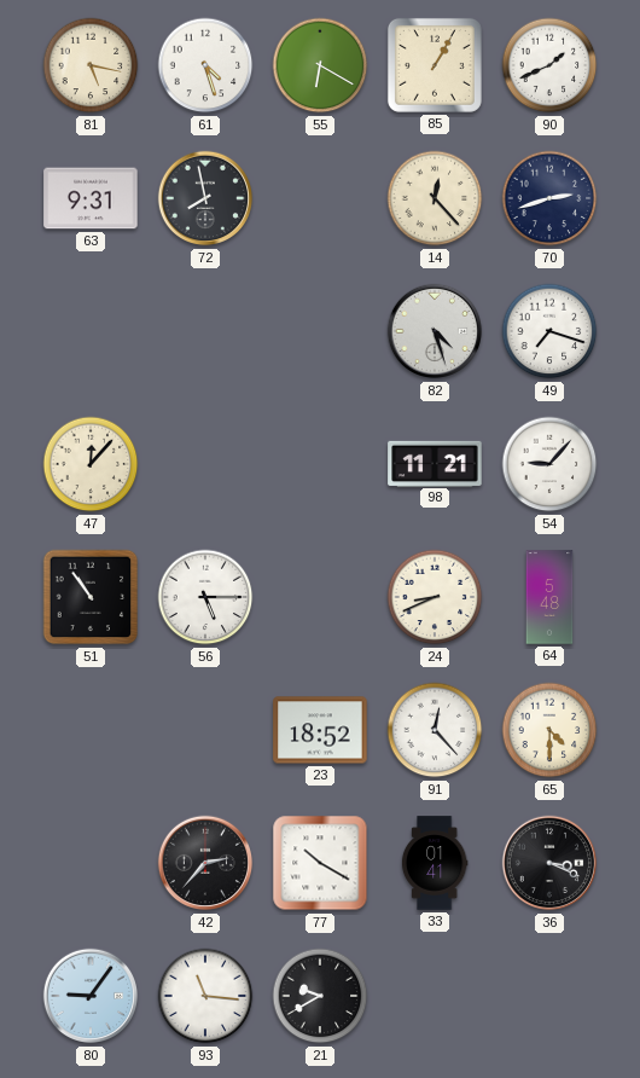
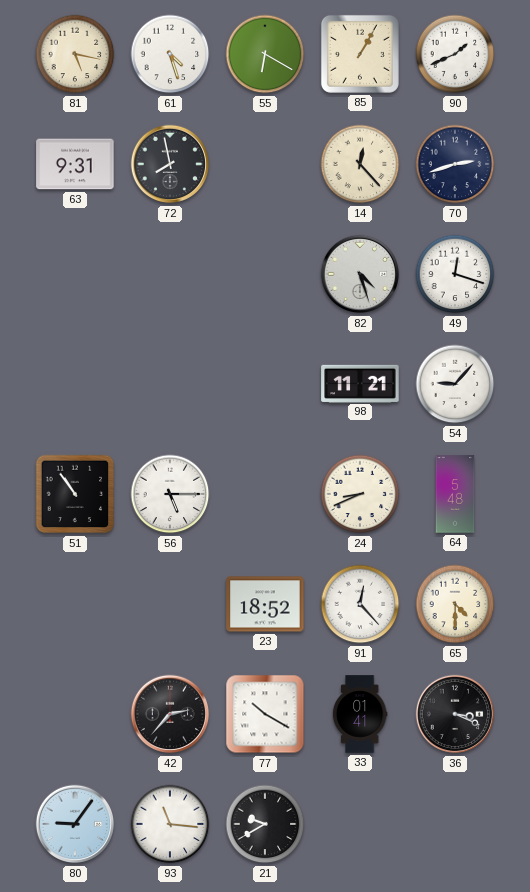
49: 7:18 -> 12:18
47: 12:07 -> none
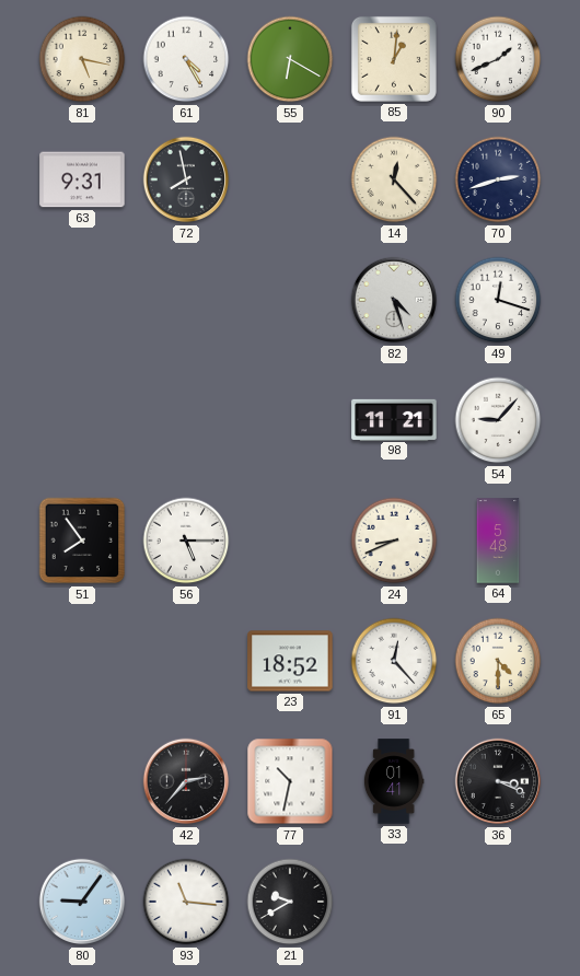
61: 4:27 -> 4:25
85: 1:05 -> 1:01
51: 10:54 -> 7:54
77: 10:20 -> 10:32
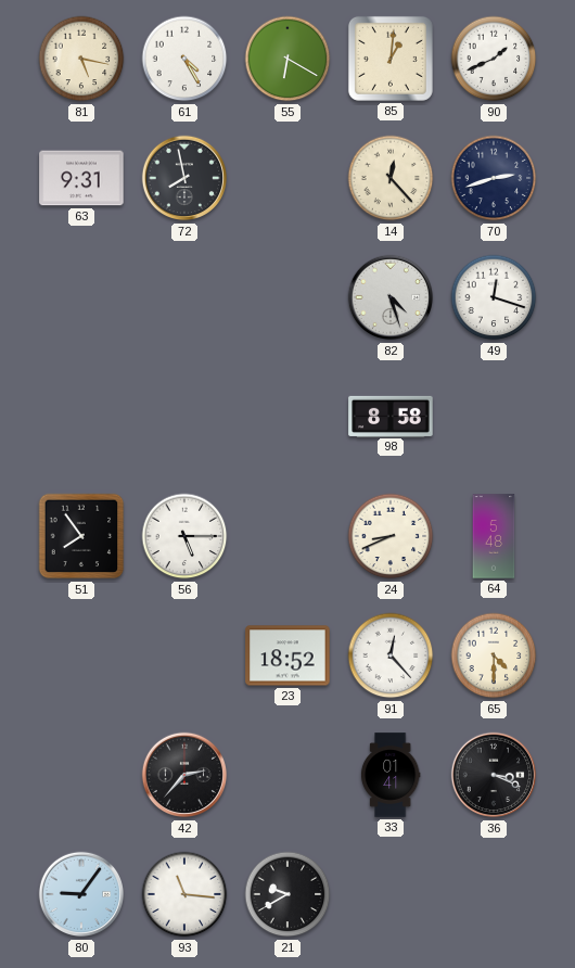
98: 11:21 -> 8:58
54: 9:07 -> none
77: 10:32 -> none
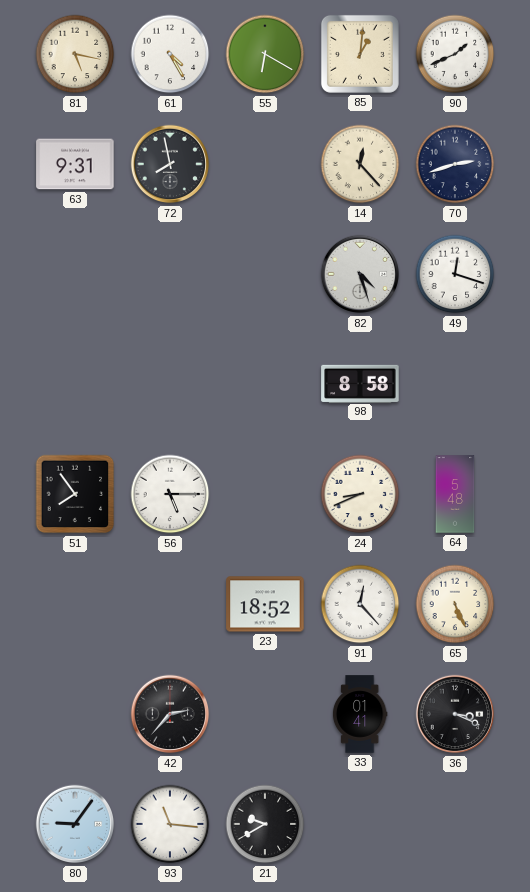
65: 4:30 -> 5:26
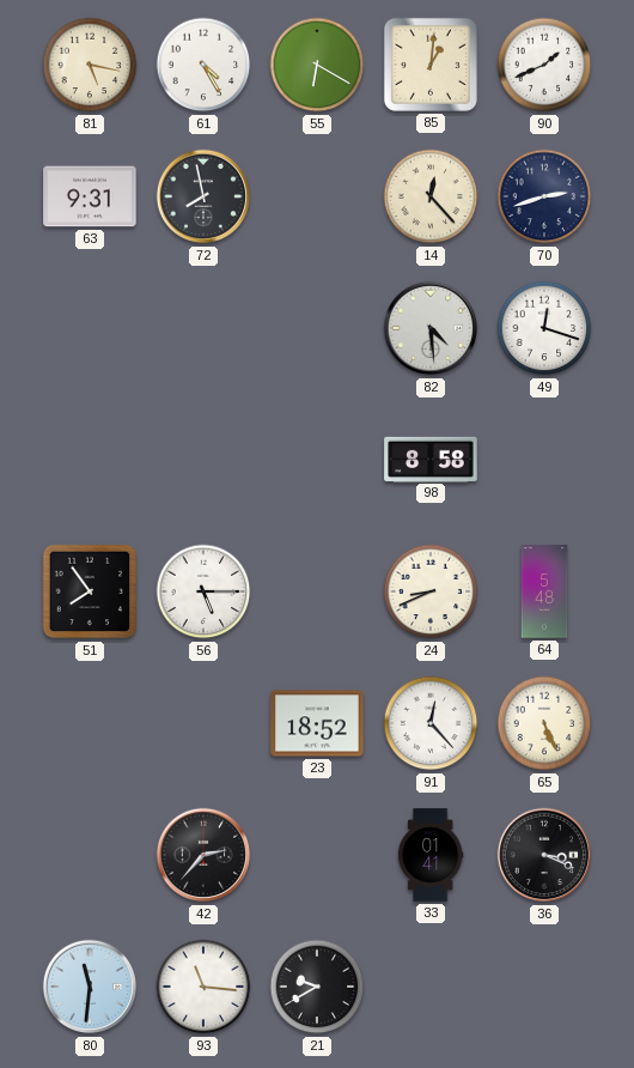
82: 4:27 -> 4:29
80: 9:06 -> 11:31
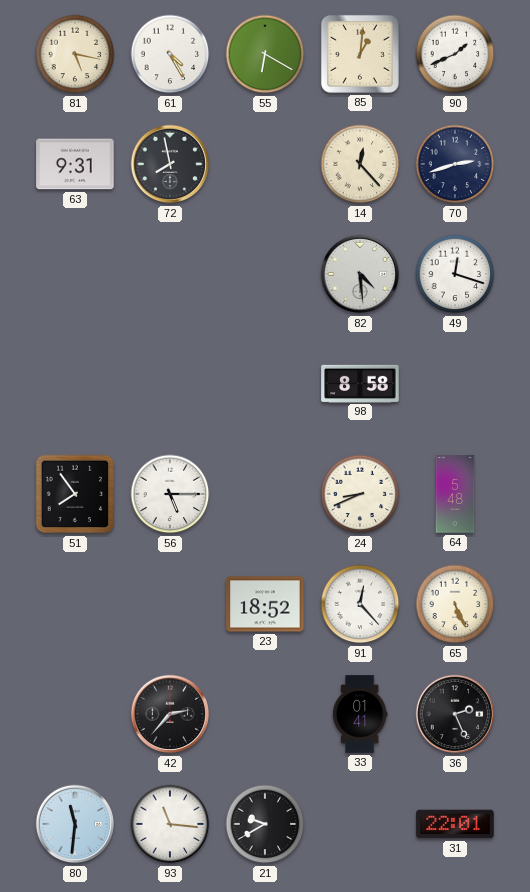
36: 3:19 -> 2:26
31: none -> 22:01
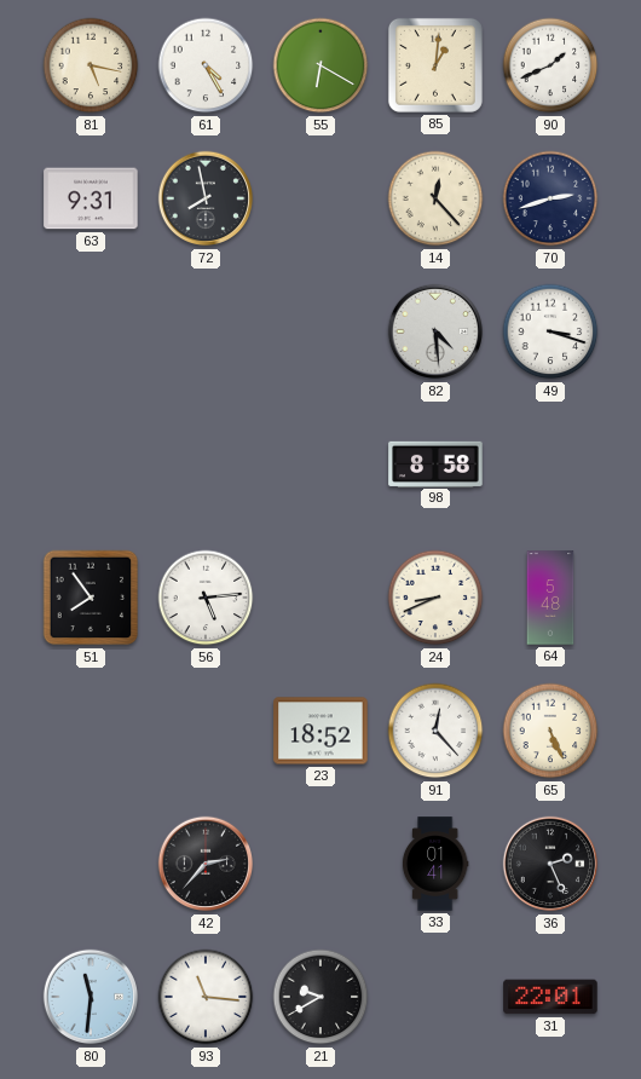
49: 12:18 -> 3:18
56: 5:15 -> 5:14
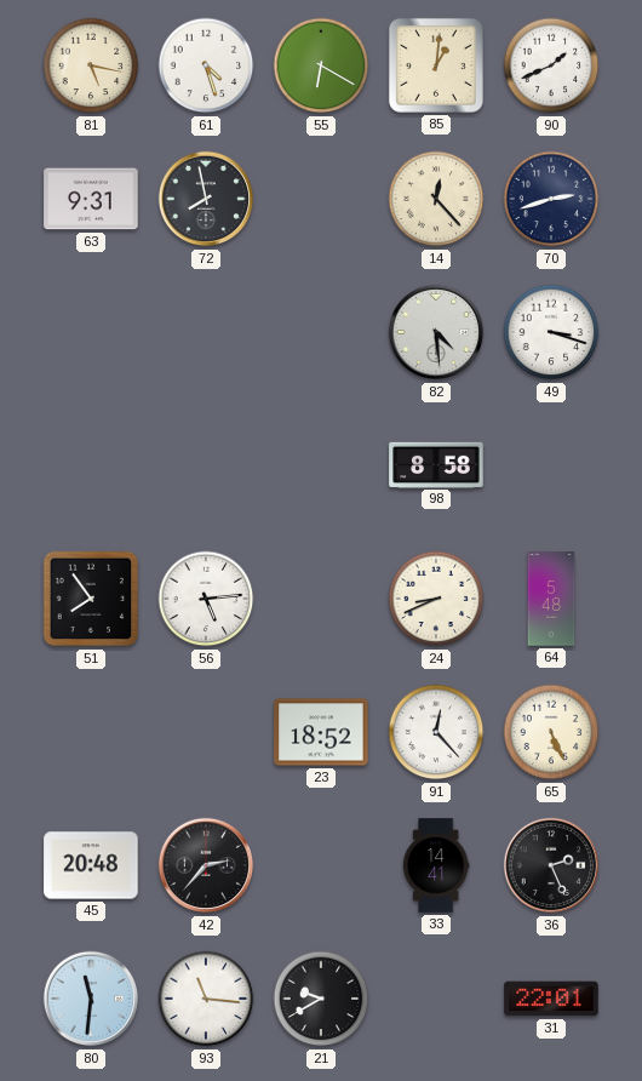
61: 4:25 -> 4:27
45: none -> 20:48
33: 01:41 -> 14:41
